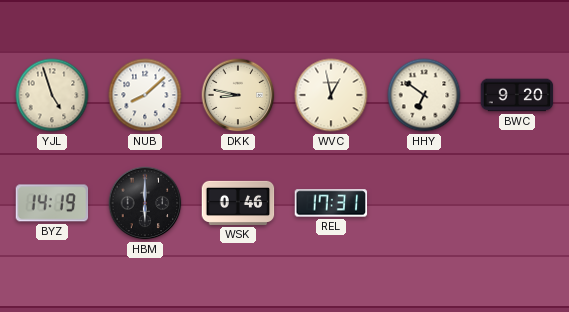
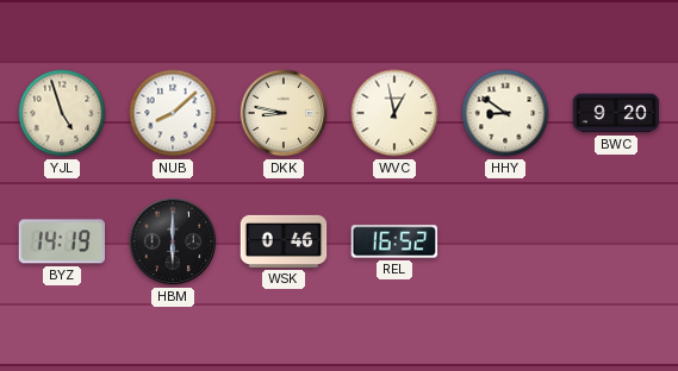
HHY: 6:51 -> 8:51
REL: 17:31 -> 16:52
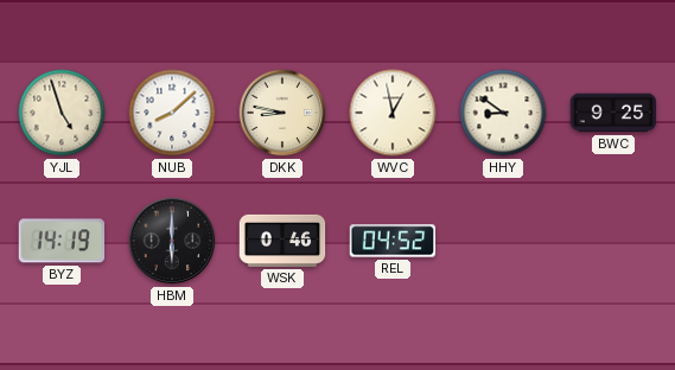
BWC: 9:20 -> 9:25
REL: 16:52 -> 04:52
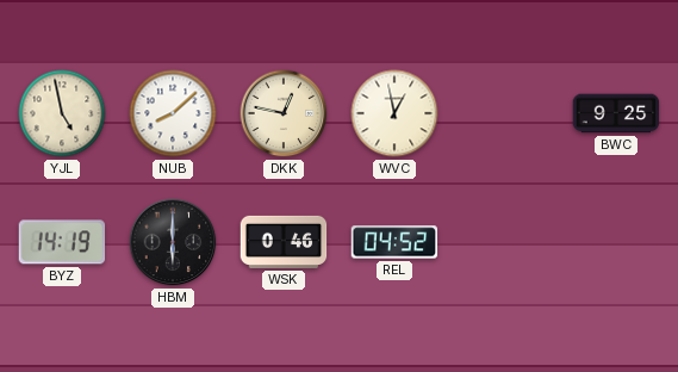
YJL: 4:57 -> 4:58
DKK: 8:47 -> 12:47
HHY: 8:51 -> none
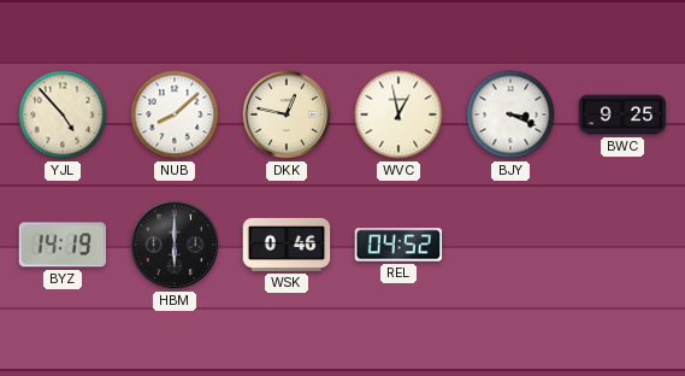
YJL: 4:58 -> 4:53
BJY: none -> 3:19
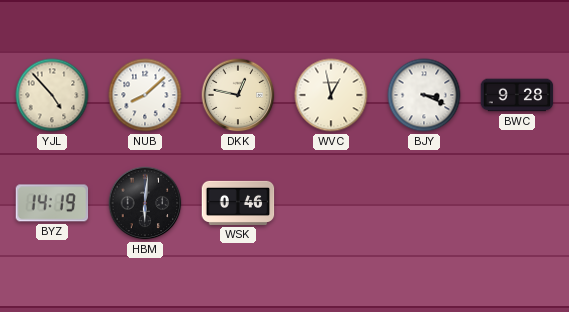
BWC: 9:25 -> 9:28
HBM: 6:00 -> 6:01
REL: 04:52 -> none
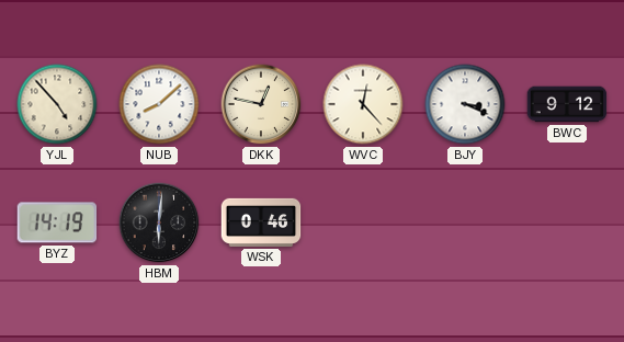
WVC: 12:58 -> 12:23
BWC: 9:28 -> 9:12
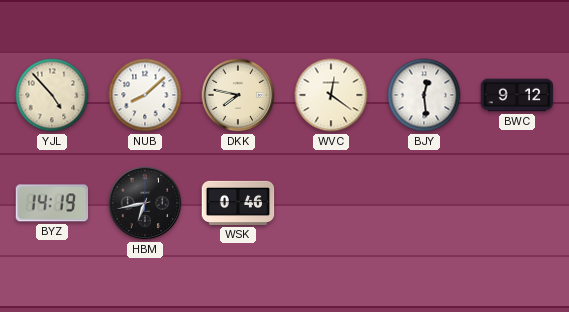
DKK: 12:47 -> 7:47
WVC: 12:23 -> 12:21
BJY: 3:19 -> 12:29
HBM: 6:01 -> 6:43
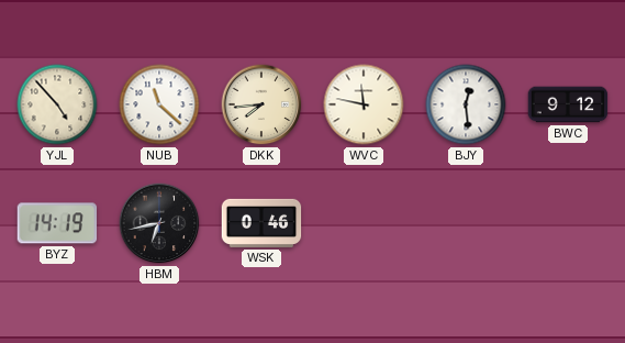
NUB: 8:08 -> 11:22
DKK: 7:47 -> 7:44
WVC: 12:21 -> 11:47
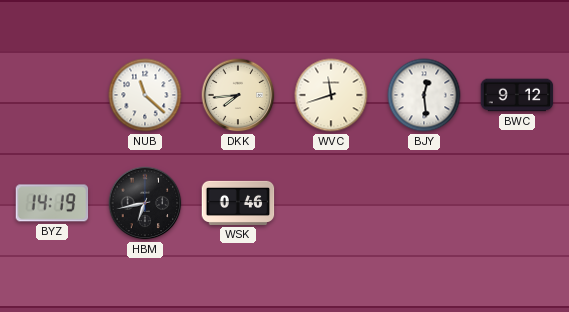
YJL: 4:53 -> none
WVC: 11:47 -> 11:42
